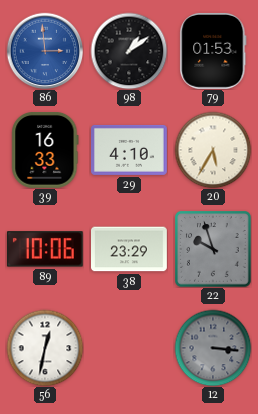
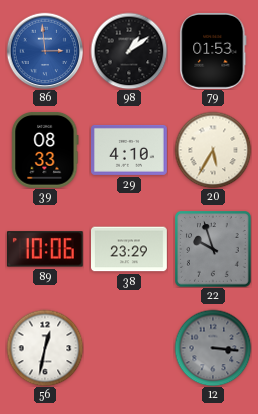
39: 16:33 -> 08:33
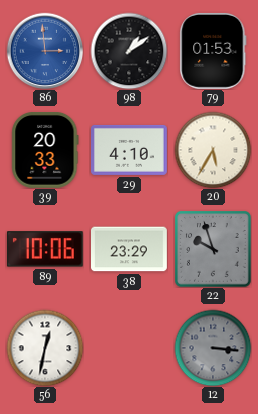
39: 08:33 -> 20:33
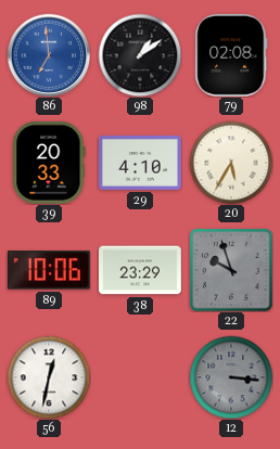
86: 2:59 -> 6:59
79: 01:53 -> 02:08
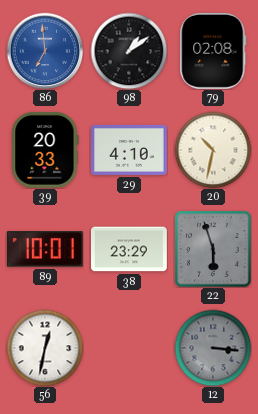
20: 5:35 -> 10:32
89: 10:06 -> 10:01
22: 9:57 -> 5:57
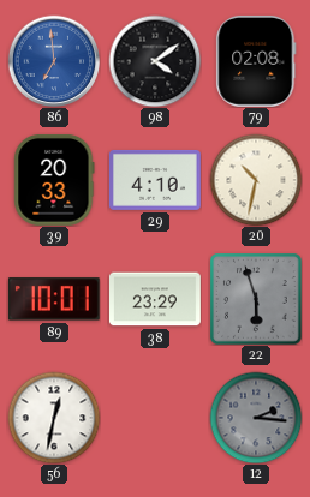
98: 1:09 -> 4:09
12: 3:16 -> 2:16
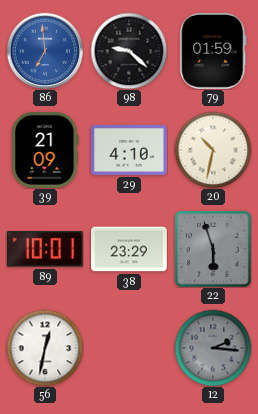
98: 4:09 -> 9:22
79: 02:08 -> 01:59
39: 20:33 -> 21:09
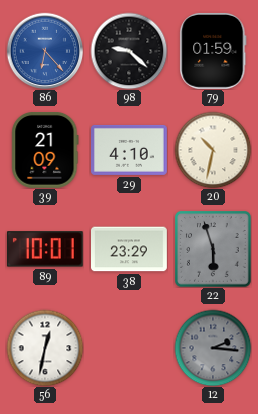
86: 6:59 -> 6:23
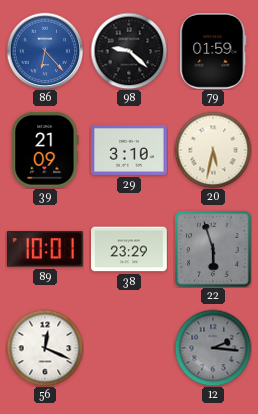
29: 4:10 -> 3:10
20: 10:32 -> 5:32
56: 12:32 -> 12:19
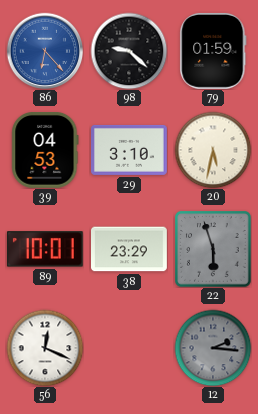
39: 21:09 -> 04:53
